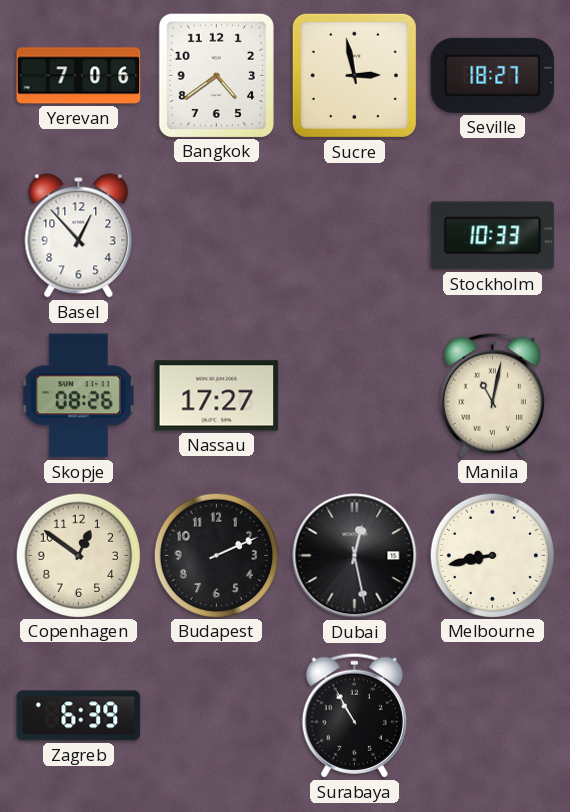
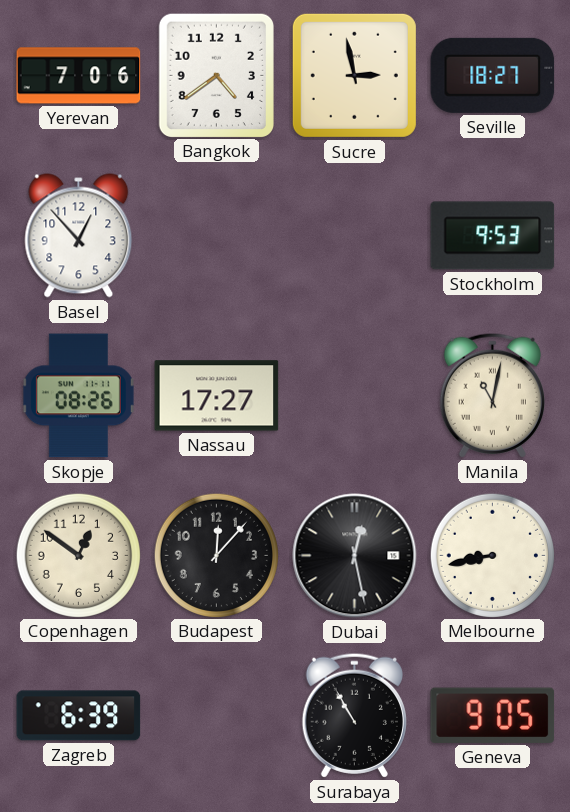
Stockholm: 10:33 -> 9:53
Budapest: 2:11 -> 12:07
Geneva: none -> 9:05
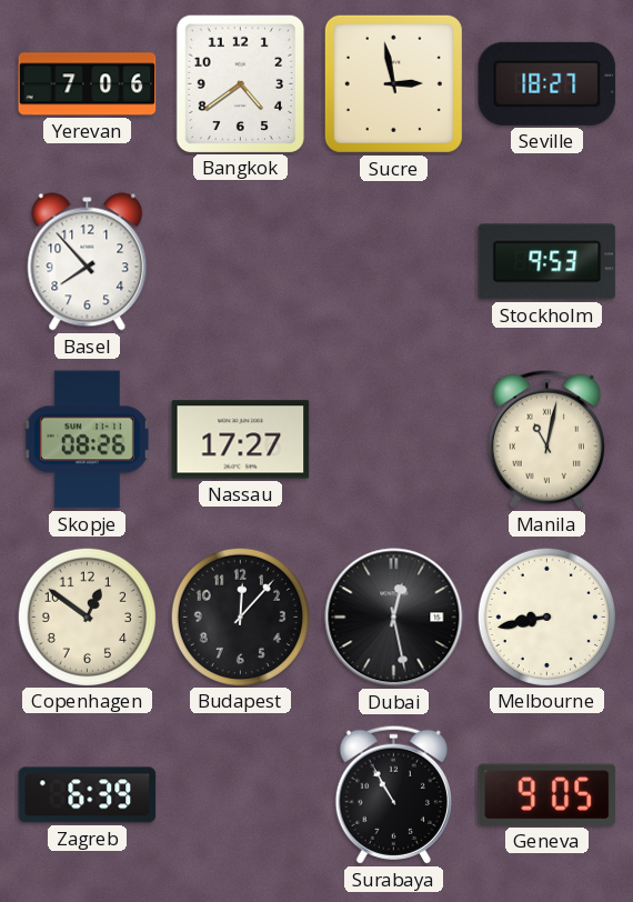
Basel: 12:53 -> 7:53
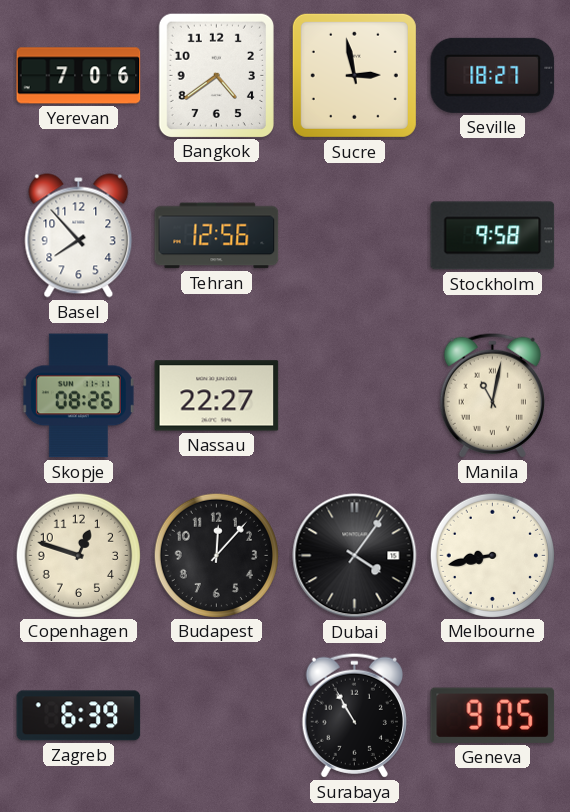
Tehran: none -> 12:56
Stockholm: 9:53 -> 9:58
Nassau: 17:27 -> 22:27
Copenhagen: 12:51 -> 12:48
Dubai: 12:28 -> 4:06
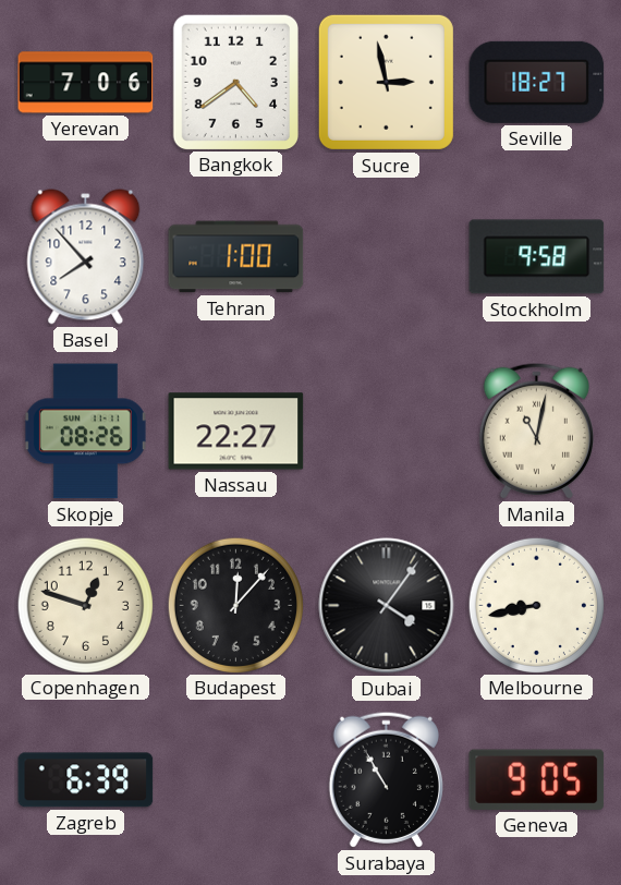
Tehran: 12:56 -> 1:00
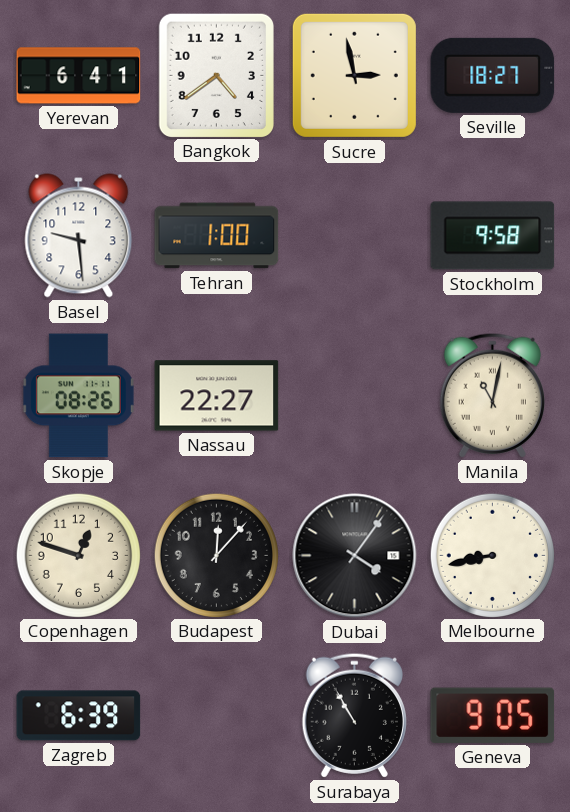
Yerevan: 7:06 -> 6:41
Basel: 7:53 -> 9:29
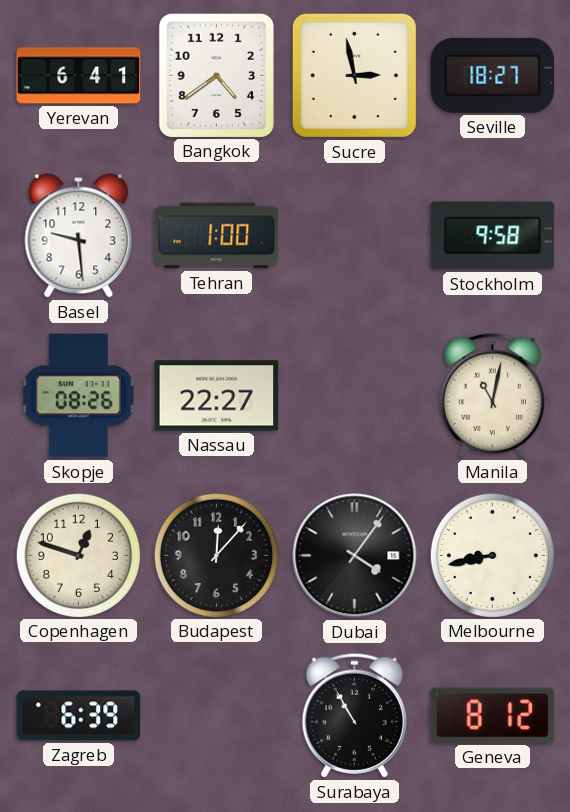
Geneva: 9:05 -> 8:12
